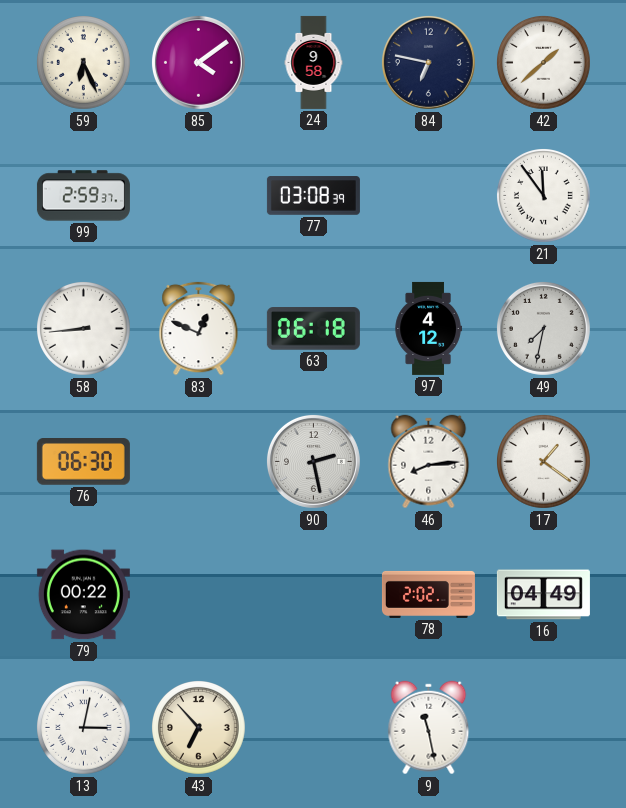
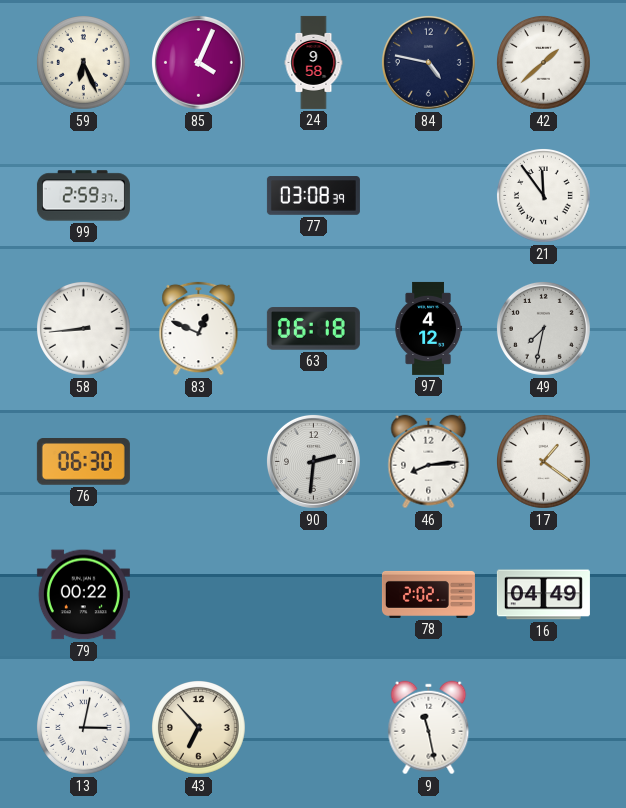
85: 4:09 -> 4:04
84: 6:47 -> 4:47
90: 2:28 -> 2:31
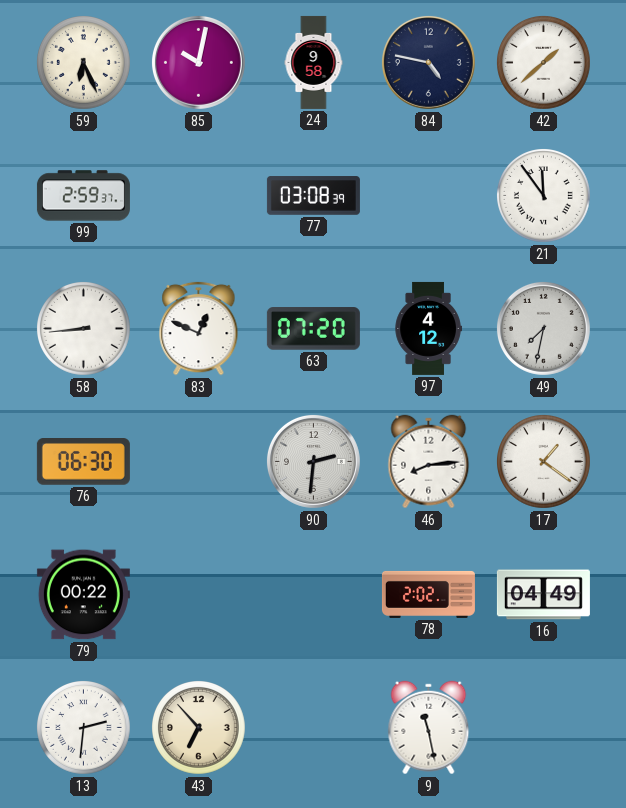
85: 4:04 -> 10:02
63: 06:18 -> 07:20
13: 3:02 -> 2:31
